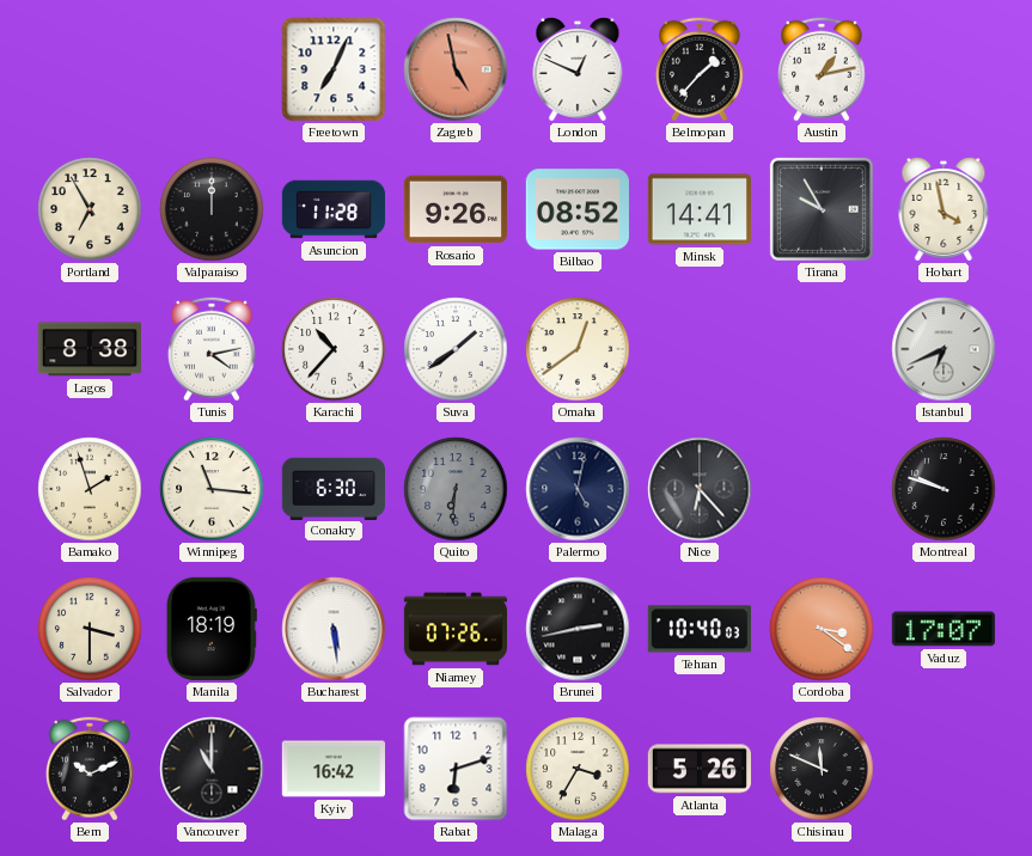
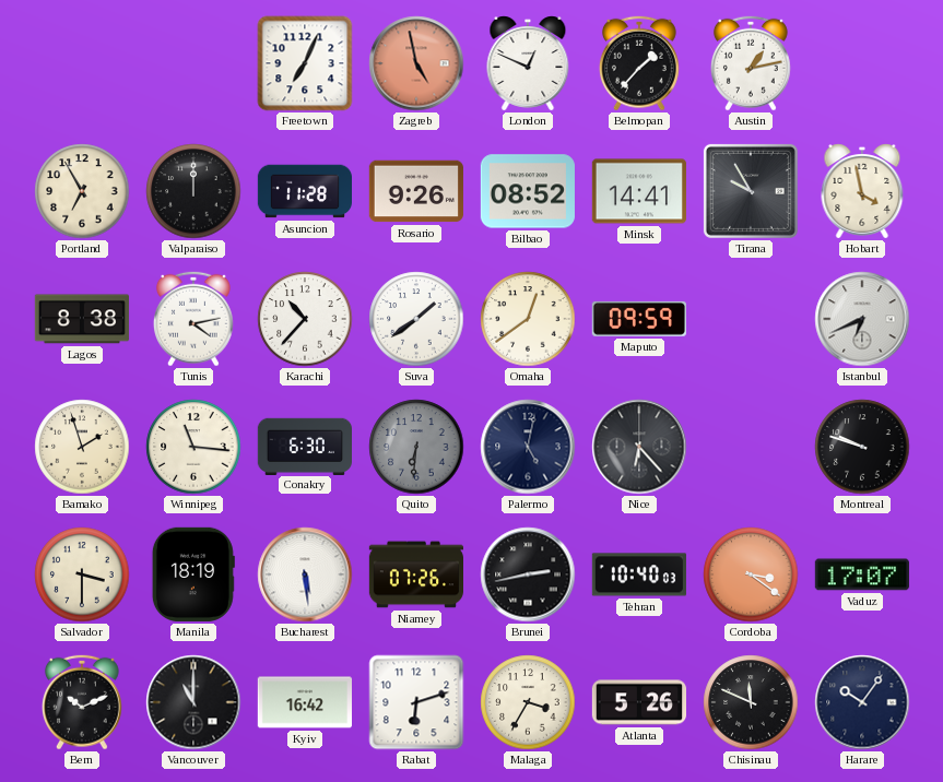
Maputo: none -> 09:59
Harare: none -> 10:06
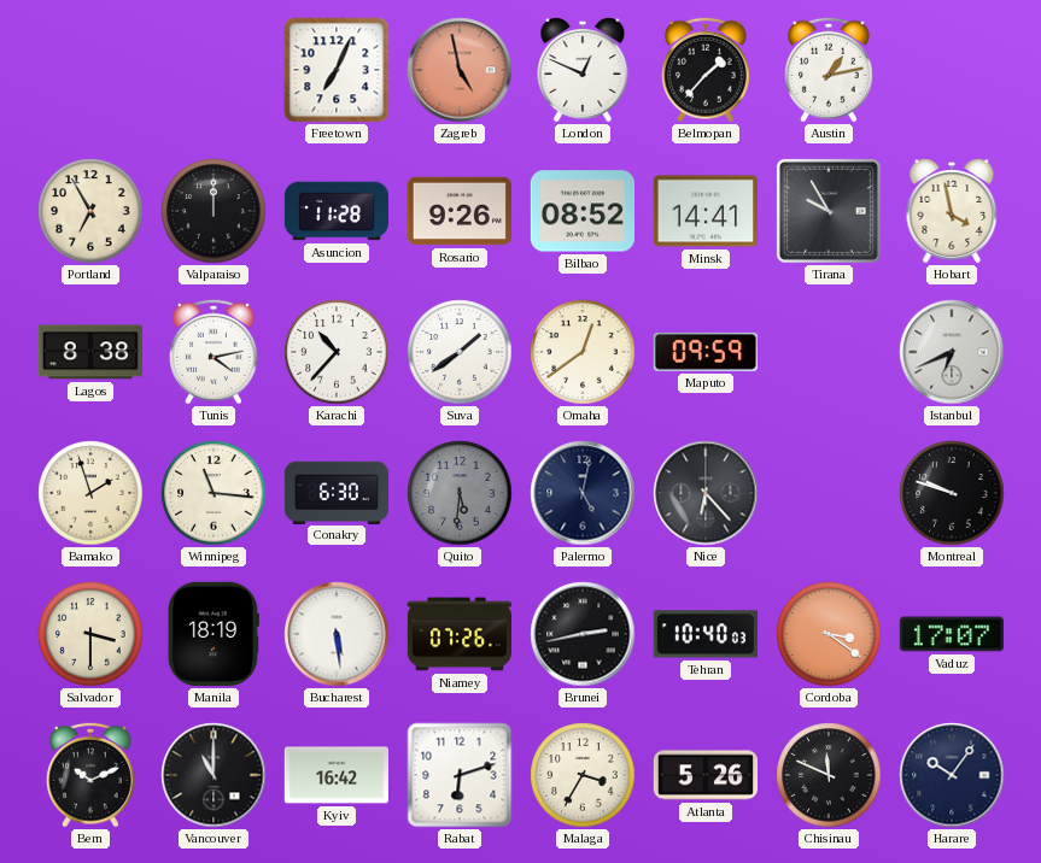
Quito: 6:31 -> 5:31
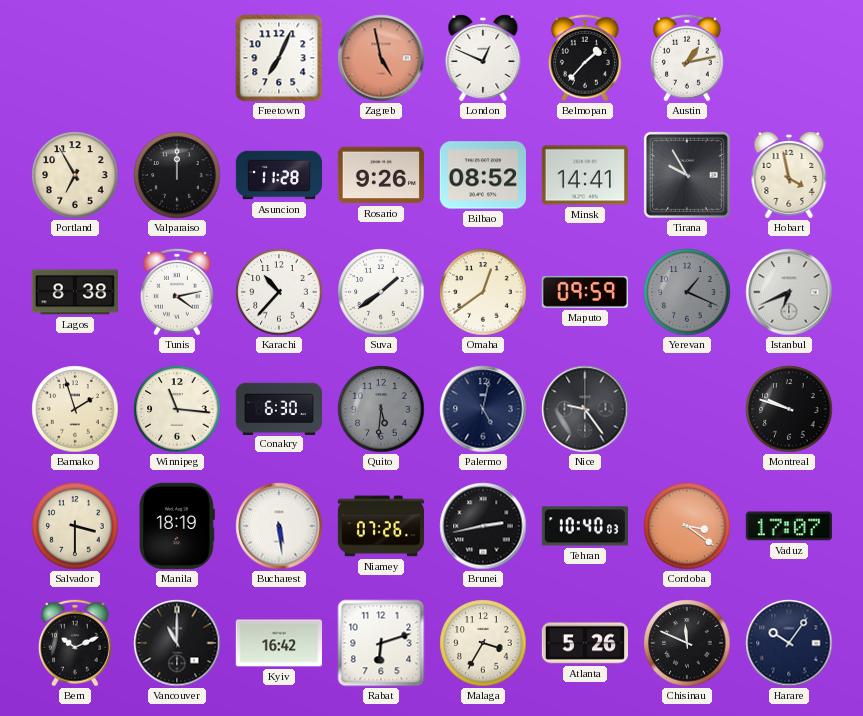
Yerevan: none -> 1:19
Nice: 6:23 -> 9:24
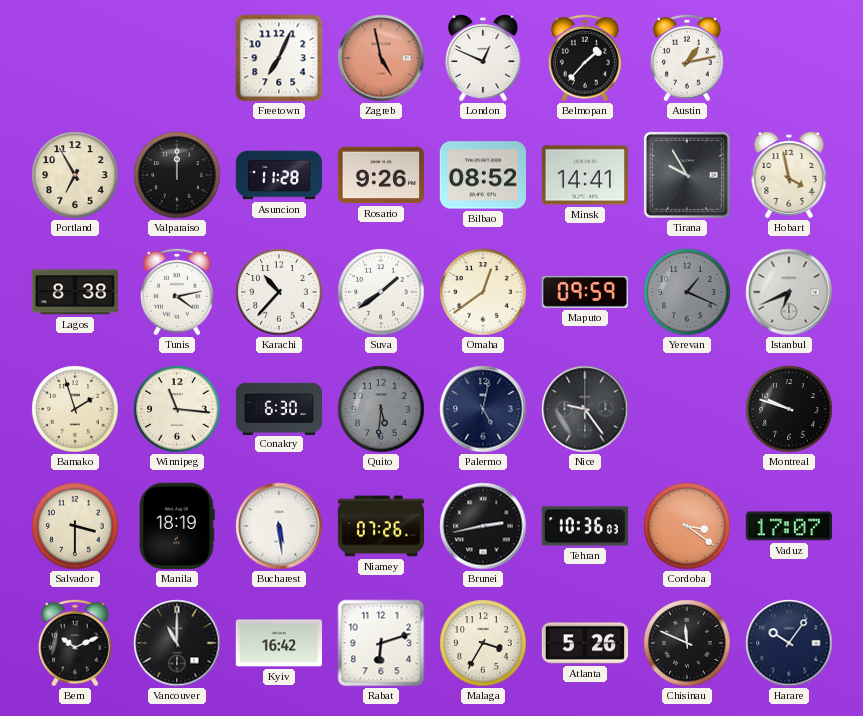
Tehran: 10:40 -> 10:36
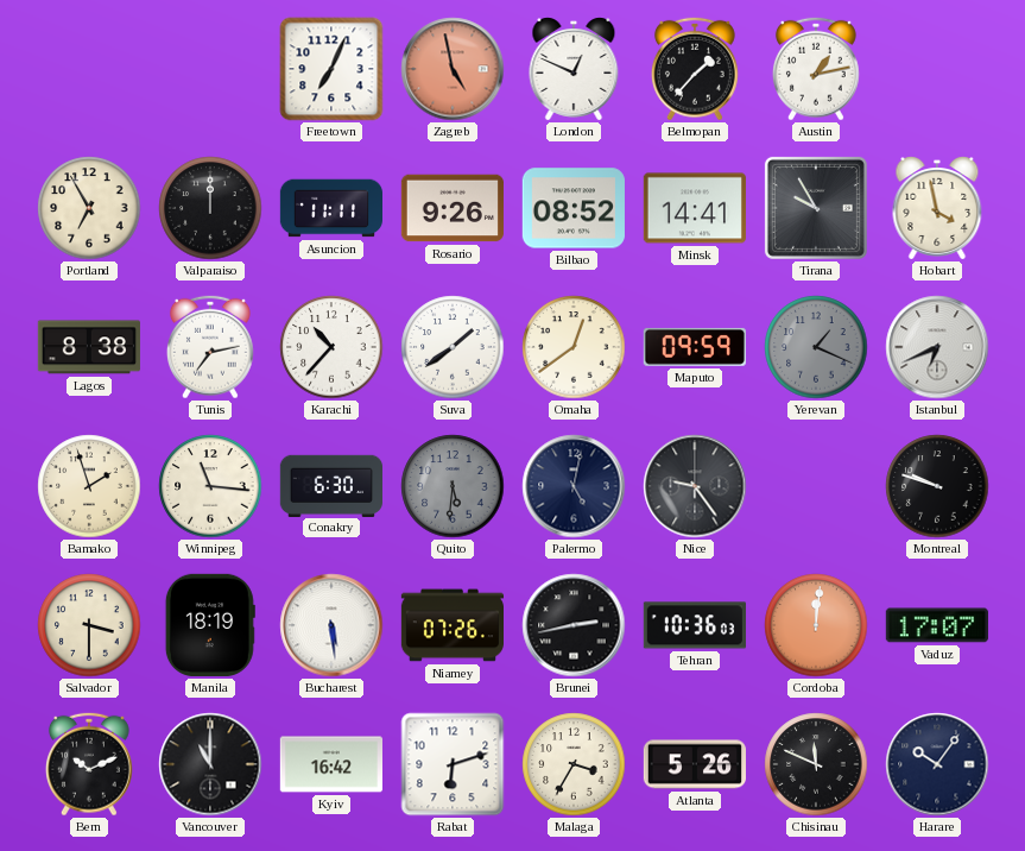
Asuncion: 11:28 -> 11:11
Tunis: 4:13 -> 7:13
Cordoba: 3:21 -> 12:01
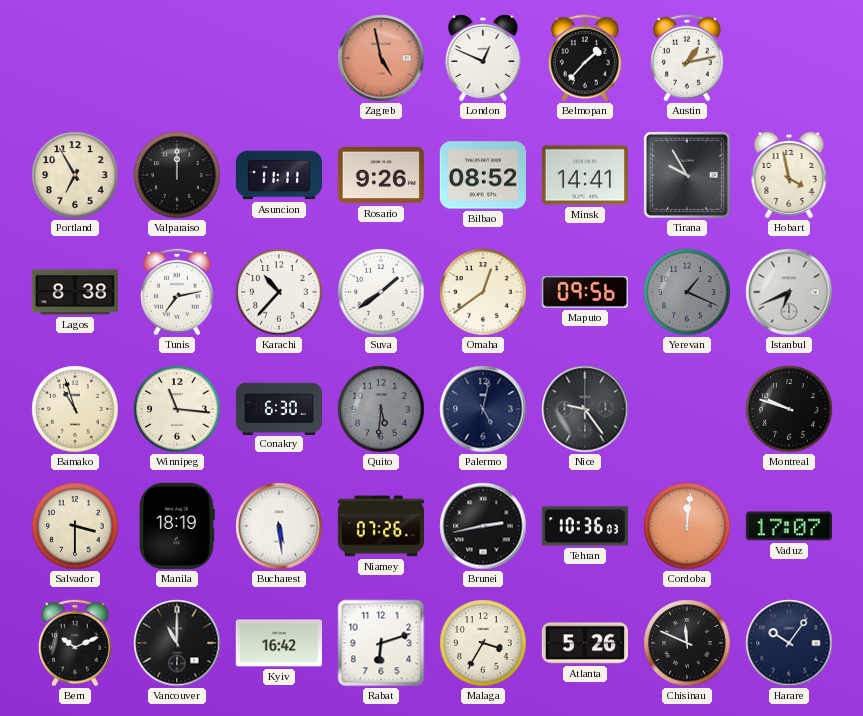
Freetown: 7:04 -> none
Maputo: 09:59 -> 09:56
Bamako: 1:57 -> 10:57
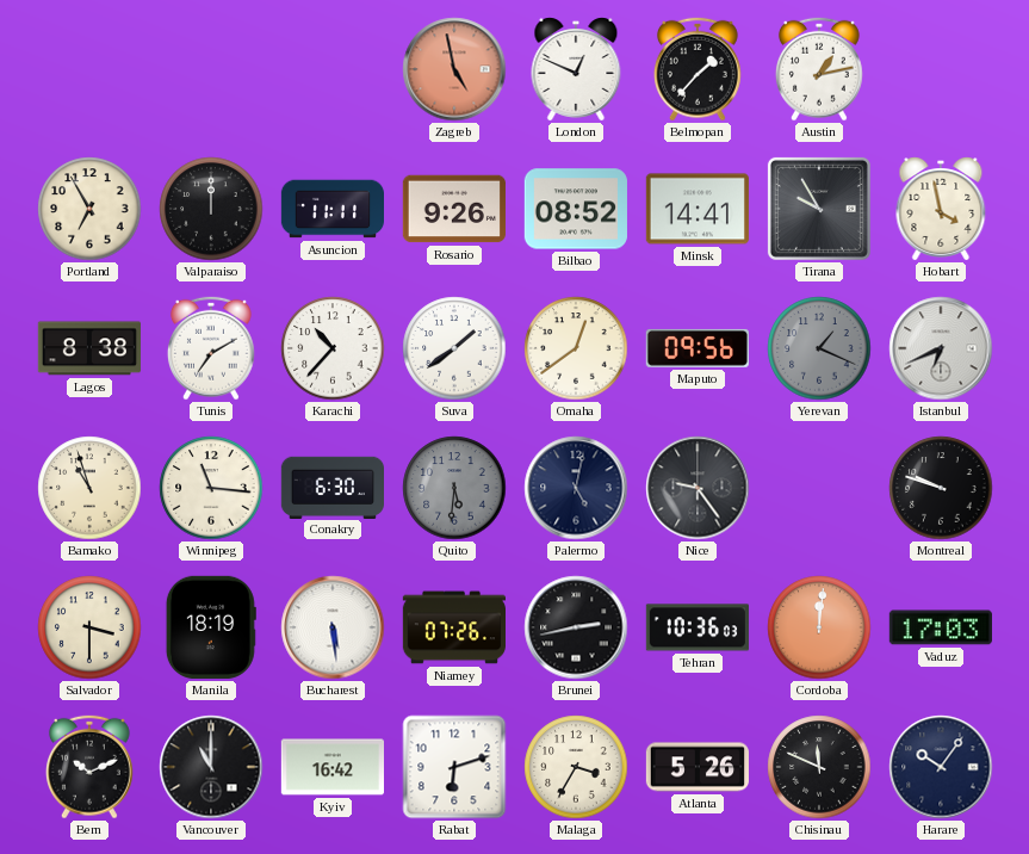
Tunis: 7:13 -> 7:10
Vaduz: 17:07 -> 17:03
